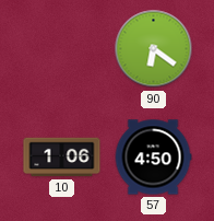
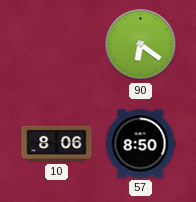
10: 1:06 -> 8:06
57: 4:50 -> 8:50
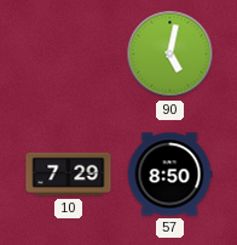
90: 6:21 -> 5:02
10: 8:06 -> 7:29
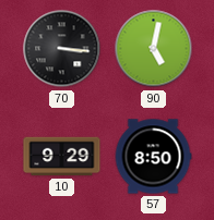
70: none -> 3:16
10: 7:29 -> 9:29
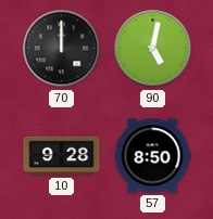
70: 3:16 -> 12:00
10: 9:29 -> 9:28
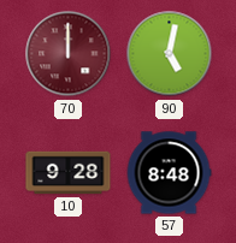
70 dial: black -> burgundy
57: 8:50 -> 8:48
